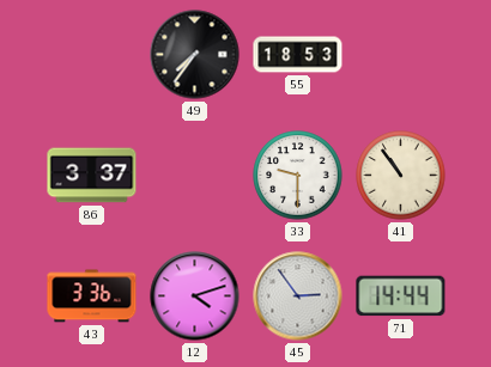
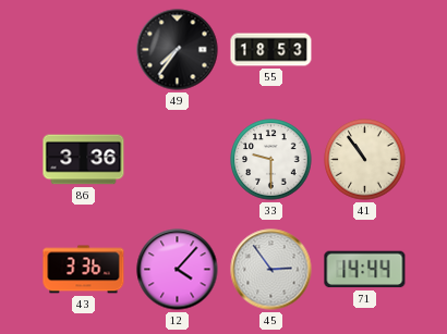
86: 3:37 -> 3:36
12: 4:12 -> 4:07
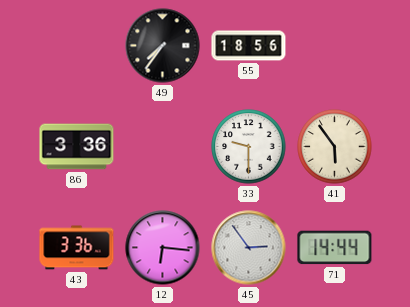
55: 18:53 -> 18:56
41: 10:54 -> 5:54
12: 4:07 -> 6:16
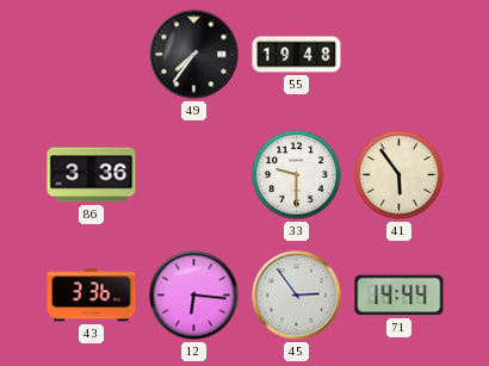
55: 18:56 -> 19:48
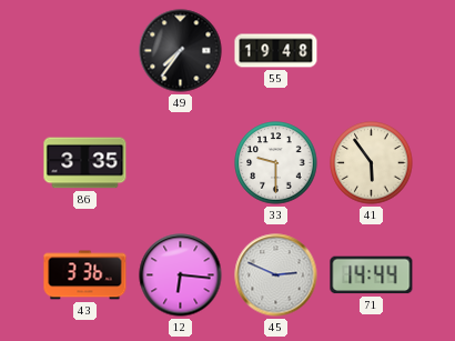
86: 3:36 -> 3:35
45: 2:54 -> 2:49
